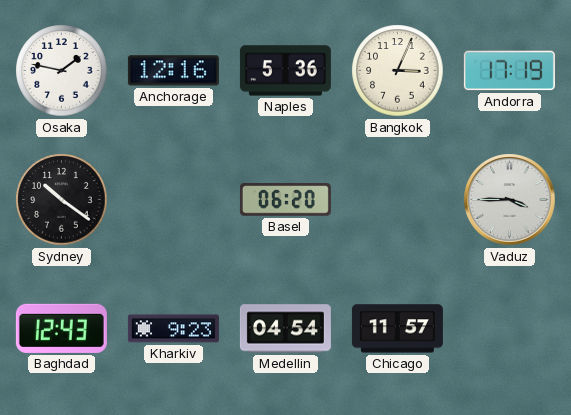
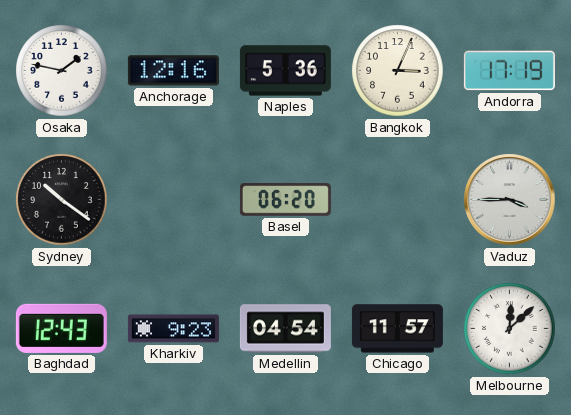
Melbourne: none -> 12:08
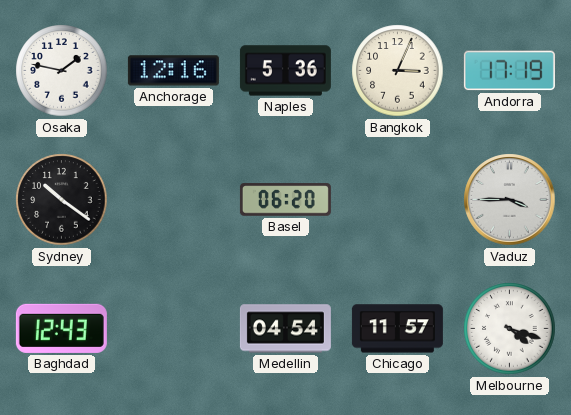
Kharkiv: 9:23 -> none
Melbourne: 12:08 -> 4:18
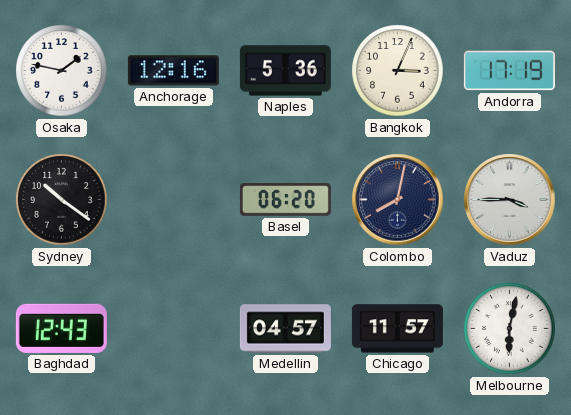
Colombo: none -> 8:02
Medellin: 04:54 -> 04:57
Melbourne: 4:18 -> 6:02
